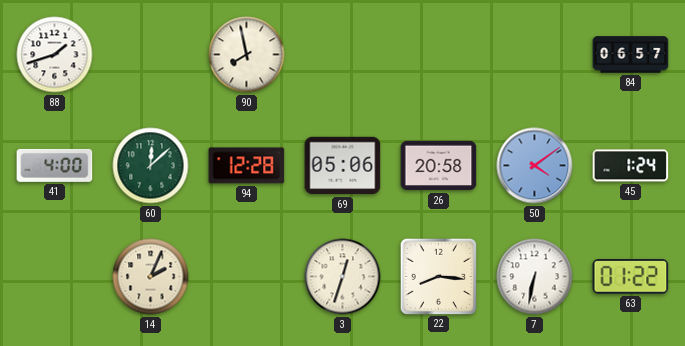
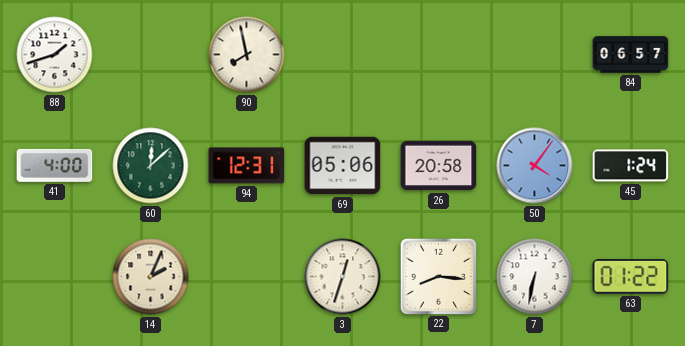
94: 12:28 -> 12:31
50: 4:09 -> 4:06
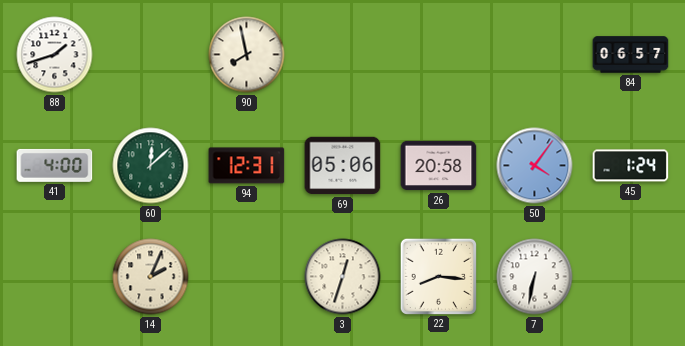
63: 01:22 -> none
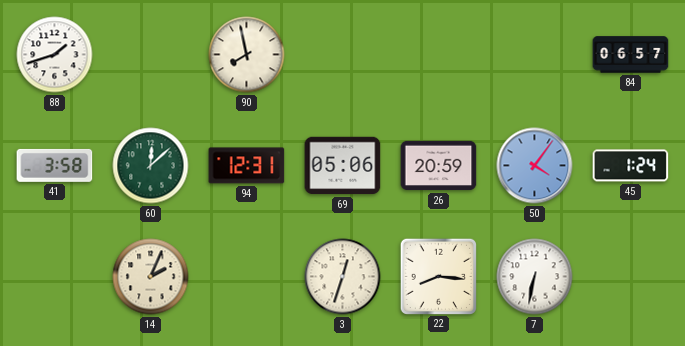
41: 4:00 -> 3:58
26: 20:58 -> 20:59
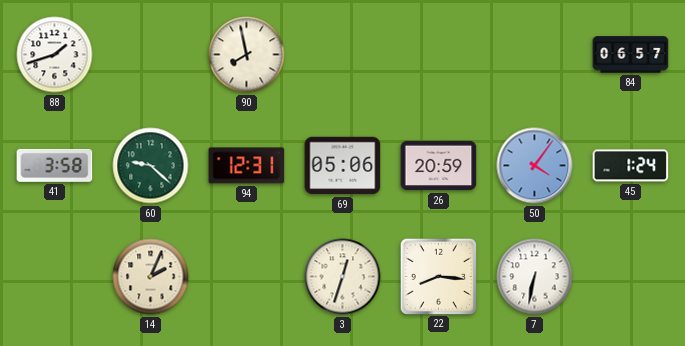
60: 12:08 -> 9:22
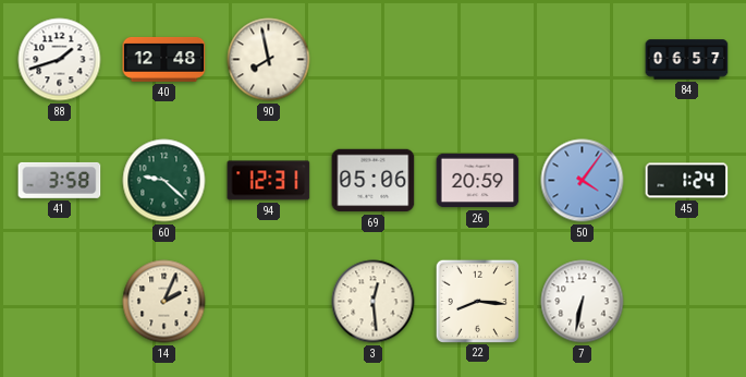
40: none -> 12:48
3: 12:33 -> 12:29
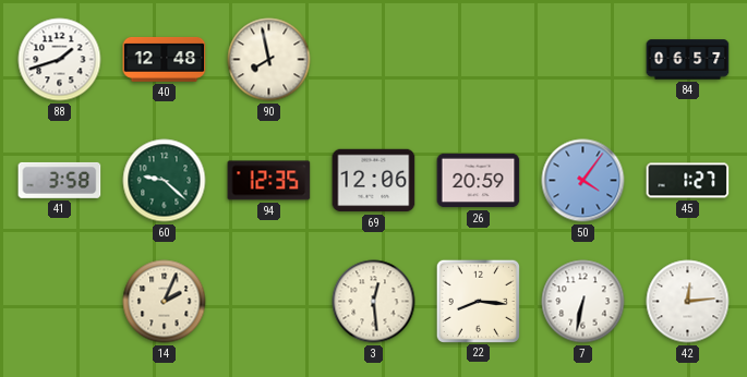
94: 12:31 -> 12:35
69: 05:06 -> 12:06
45: 1:24 -> 1:27
42: none -> 12:14
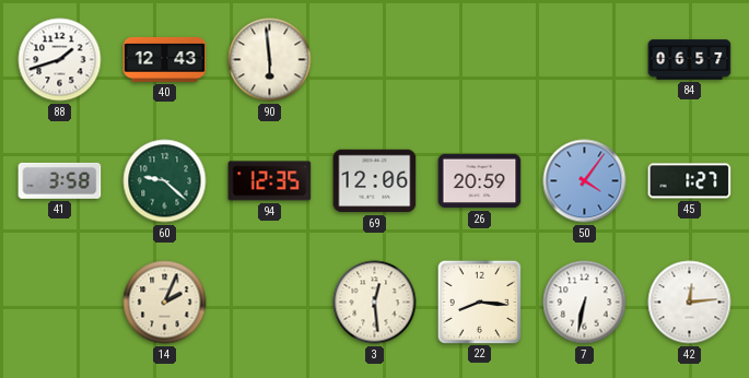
40: 12:48 -> 12:43
90: 7:58 -> 5:59
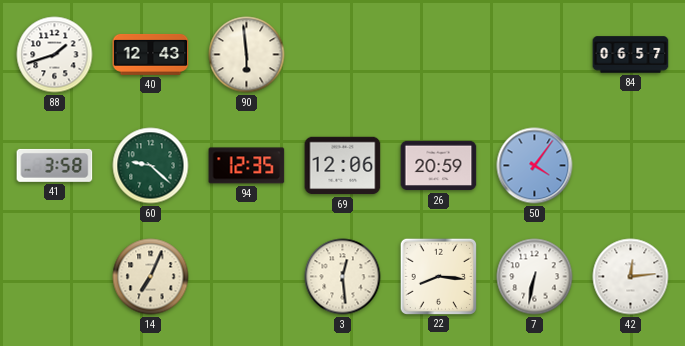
45: 1:27 -> none
14: 2:04 -> 7:04
